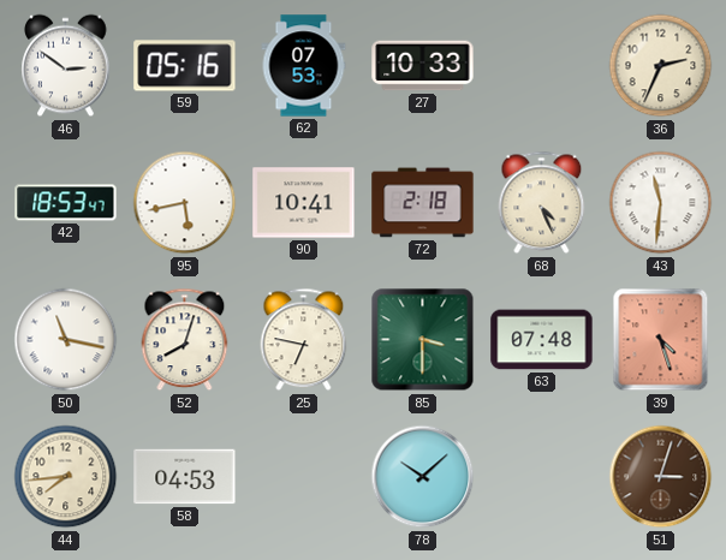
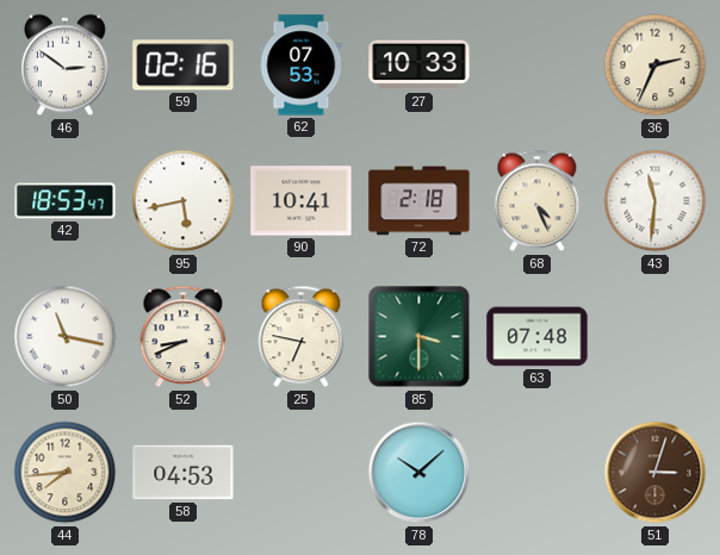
59: 05:16 -> 02:16
52: 8:03 -> 8:41
39: 4:27 -> none
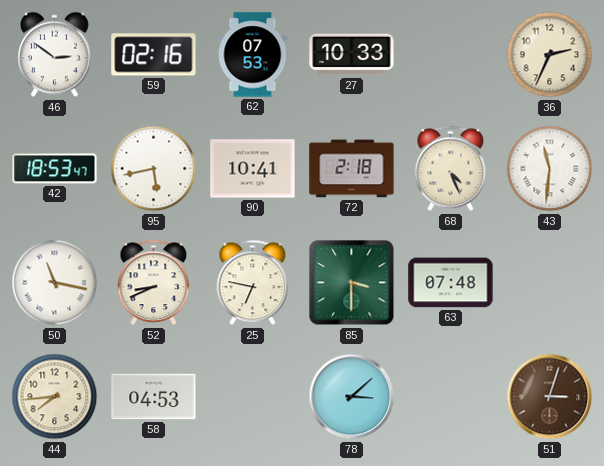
78: 10:08 -> 3:08
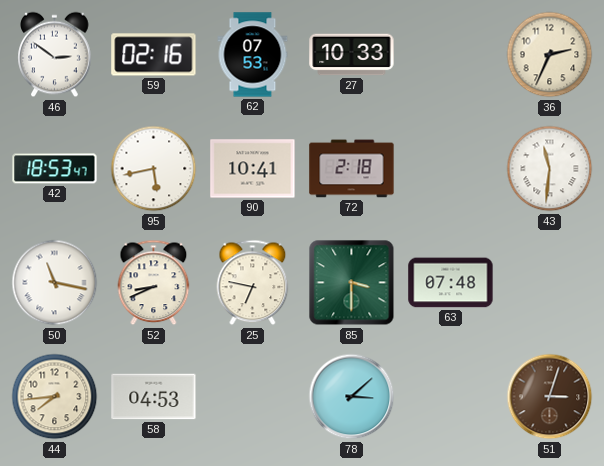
68: 4:26 -> none
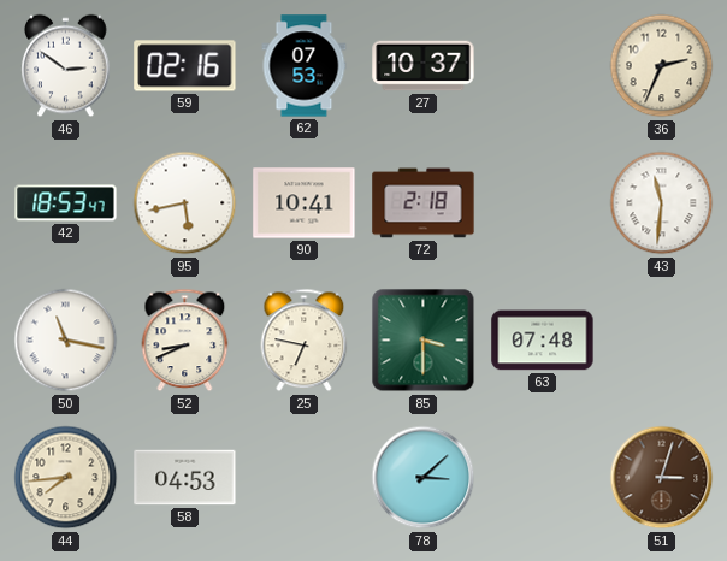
27: 10:33 -> 10:37
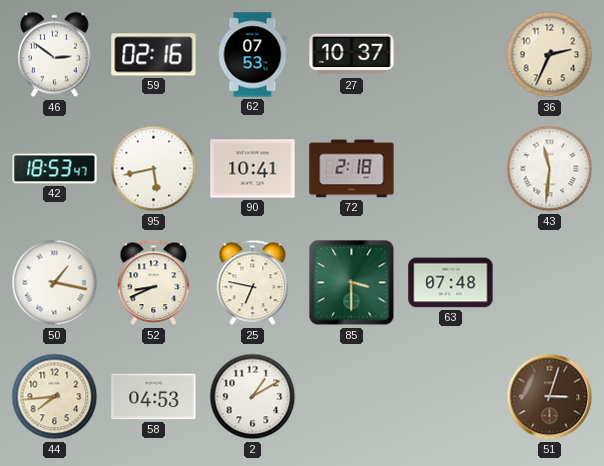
50: 11:17 -> 1:17
2: none -> 1:10
78: 3:08 -> none
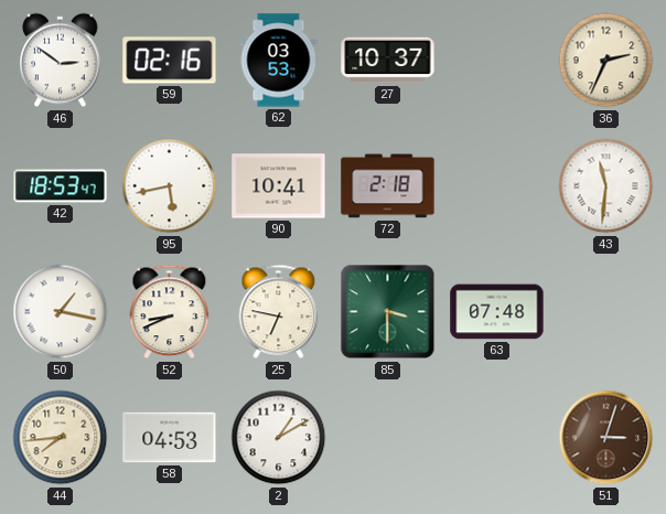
62: 07:53 -> 03:53
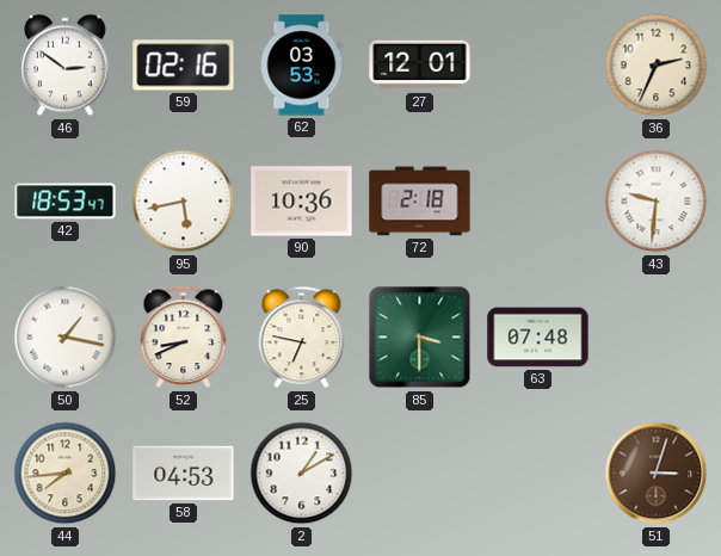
27: 10:37 -> 12:01
90: 10:41 -> 10:36
43: 11:31 -> 9:31
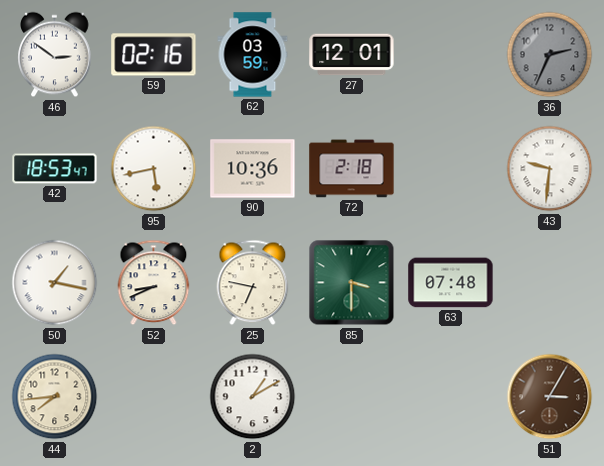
62: 03:53 -> 03:59
36 dial: cream -> grey
58: 04:53 -> none
51: 3:03 -> 3:05
